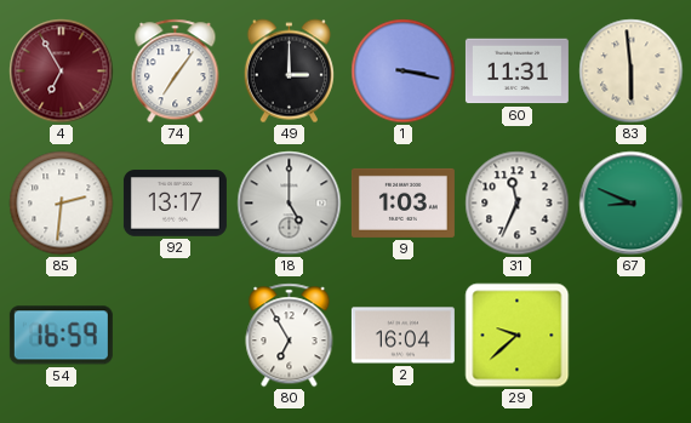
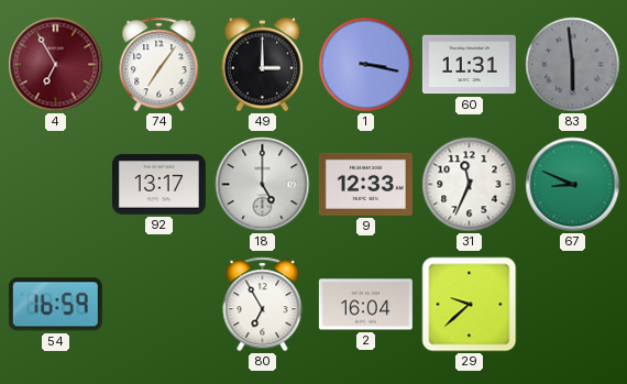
83 dial: cream -> grey
85: 2:31 -> none
9: 1:03 -> 12:33
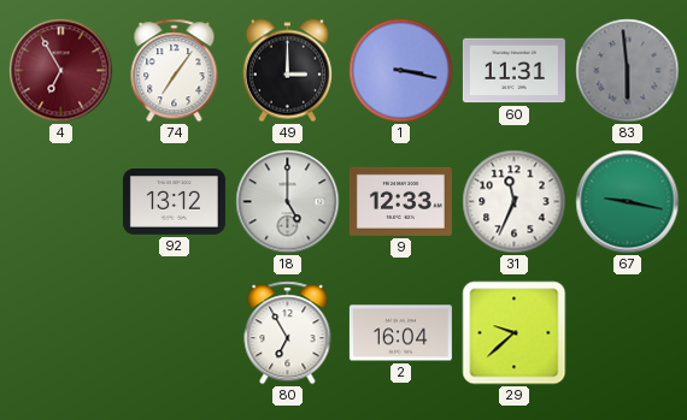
92: 13:17 -> 13:12
67: 8:49 -> 9:17
54: 16:59 -> none
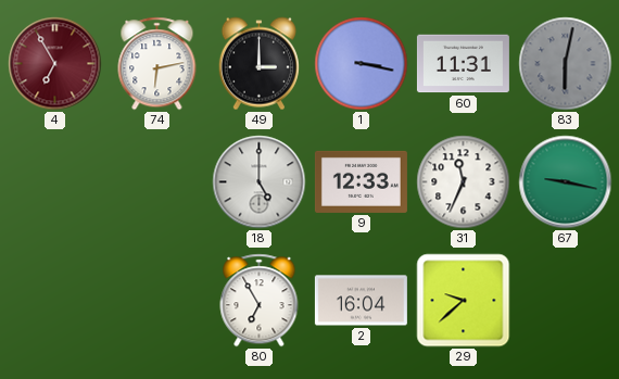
74: 7:06 -> 6:13
83: 5:59 -> 6:02
92: 13:12 -> none
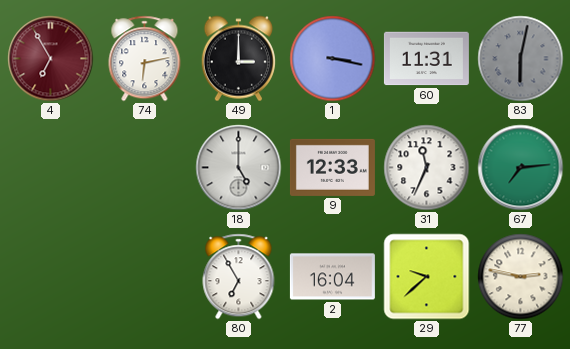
67: 9:17 -> 7:14
77: none -> 2:47
